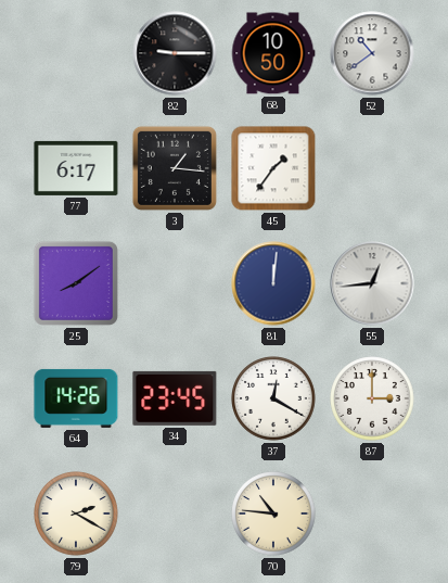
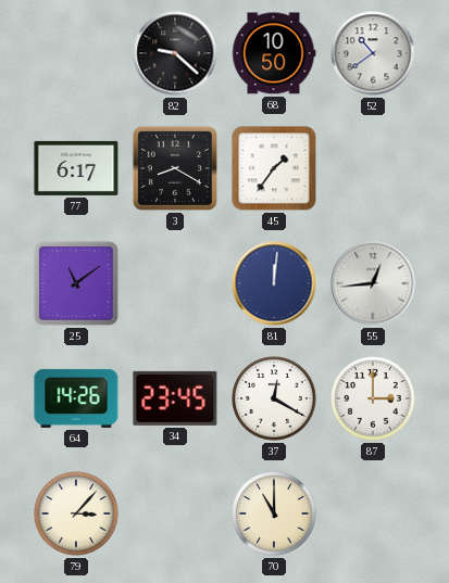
82: 9:15 -> 9:22
3: 1:16 -> 8:20
25: 8:09 -> 11:09
79: 2:20 -> 3:07
70: 10:46 -> 11:00
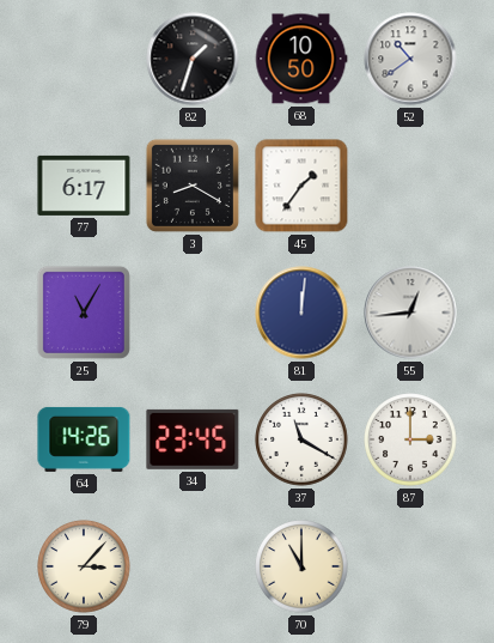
82: 9:22 -> 1:33
25: 11:09 -> 11:05
37: 12:20 -> 11:20
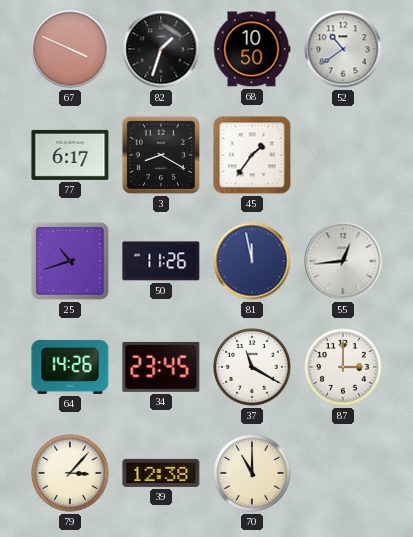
67: none -> 3:49
25: 11:05 -> 10:42
50: none -> 11:26
81: 12:01 -> 11:58
39: none -> 12:38
